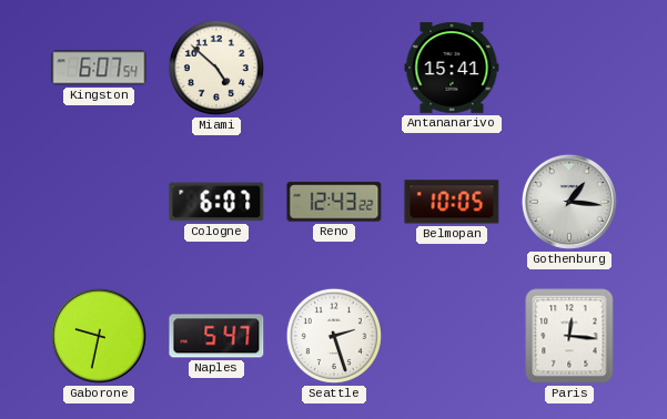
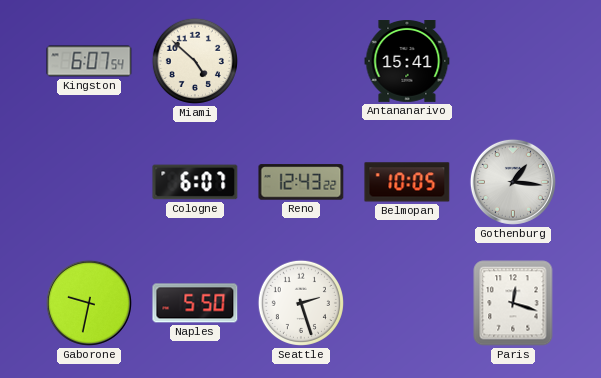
Naples: 5:47 -> 5:50
Paris: 12:16 -> 12:18
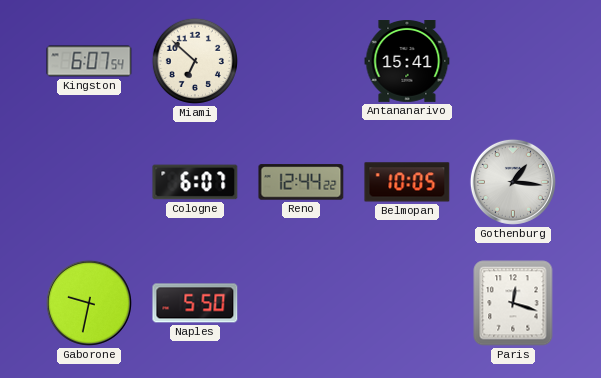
Miami: 4:52 -> 6:52
Reno: 12:43 -> 12:44
Seattle: 2:27 -> none
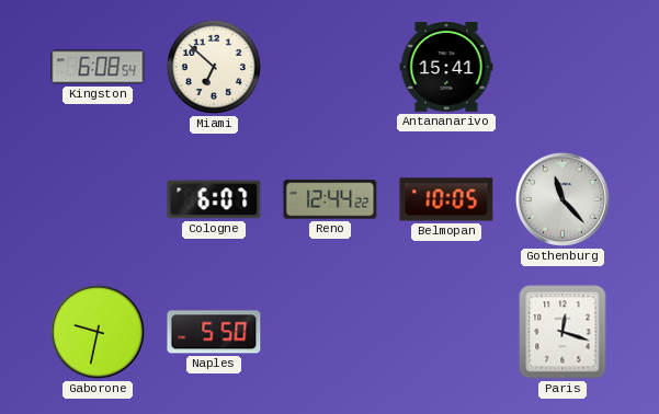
Kingston: 6:07 -> 6:08
Gothenburg: 1:16 -> 11:23
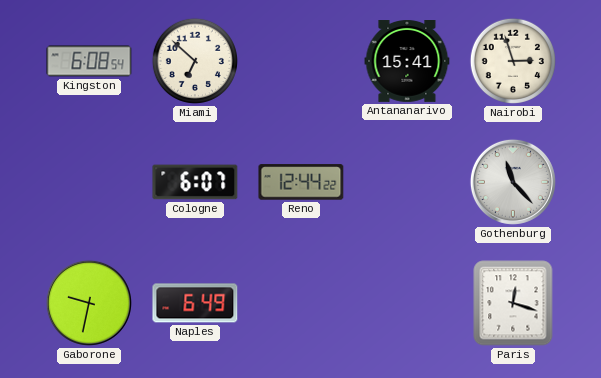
Nairobi: none -> 2:57
Belmopan: 10:05 -> none
Naples: 5:50 -> 6:49
